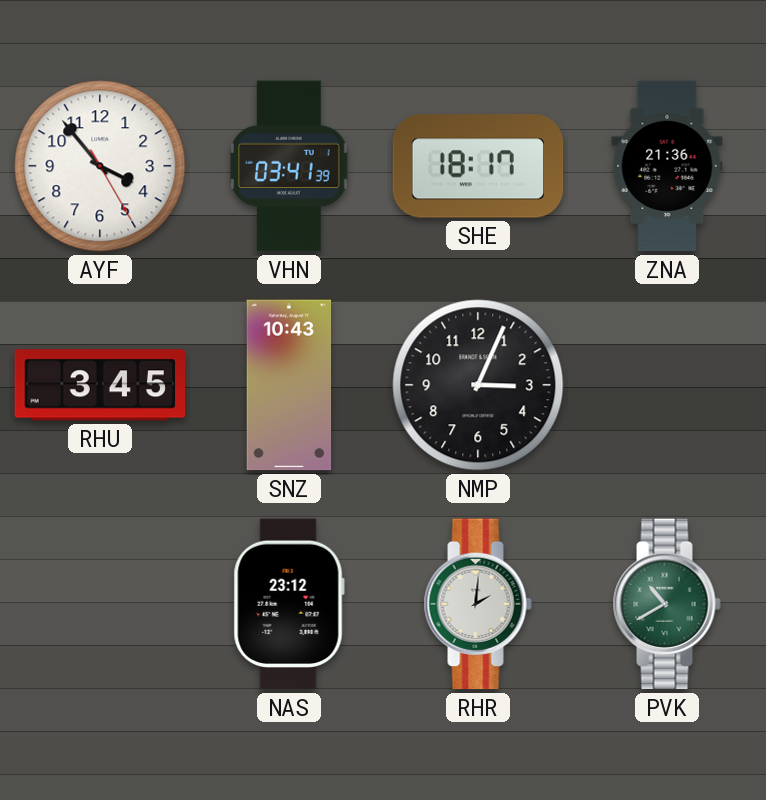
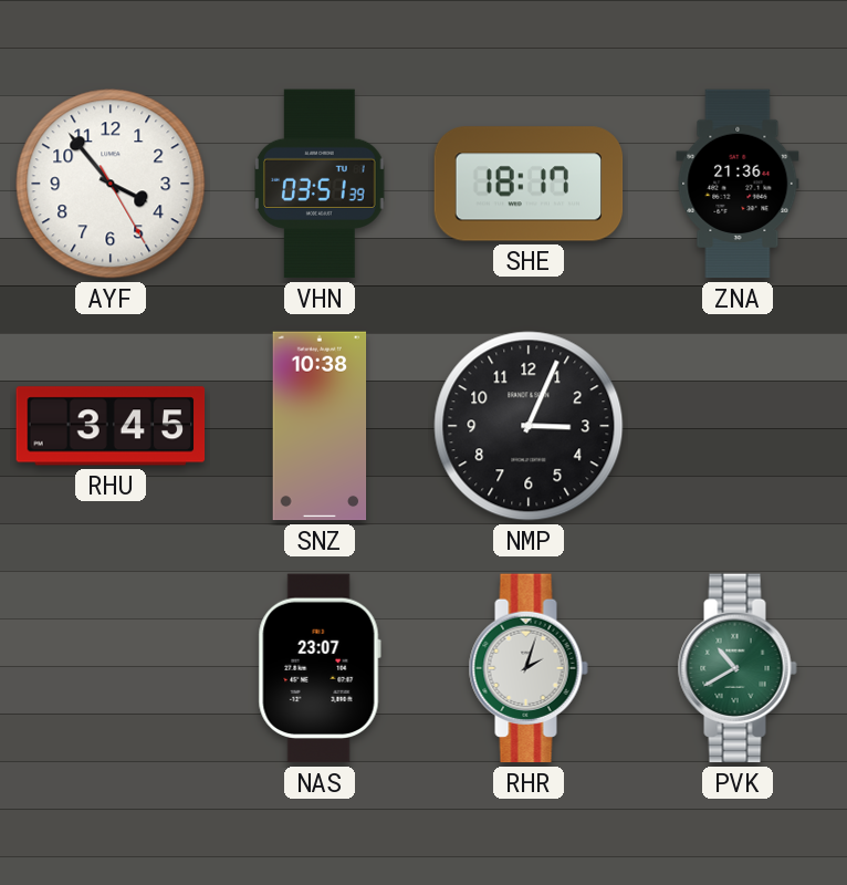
VHN: 03:41 -> 03:51
SNZ: 10:43 -> 10:38
NAS: 23:12 -> 23:07
RHR: 2:01 -> 2:03
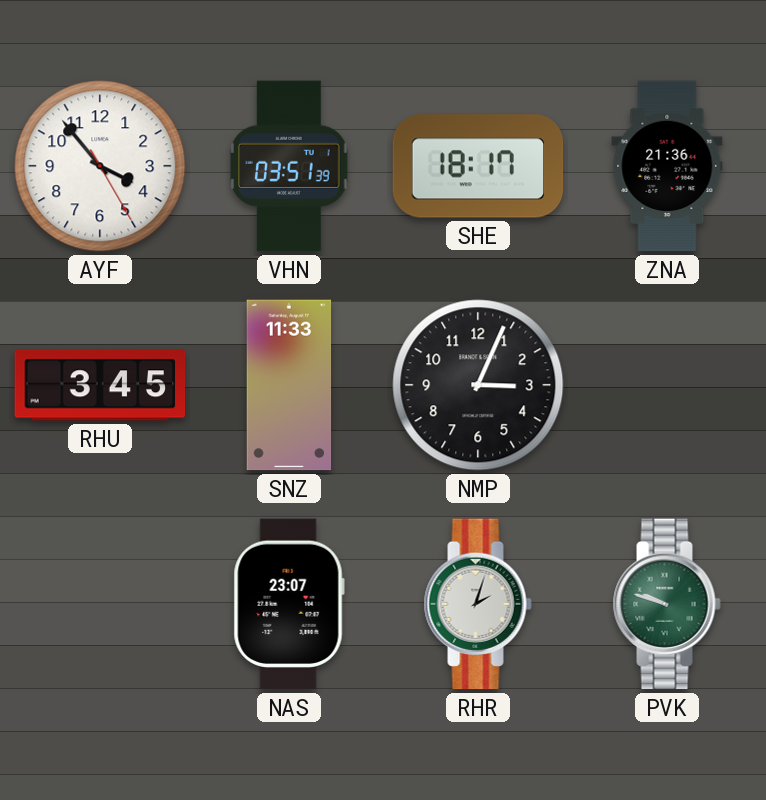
SNZ: 10:38 -> 11:33
PVK: 10:40 -> 9:48
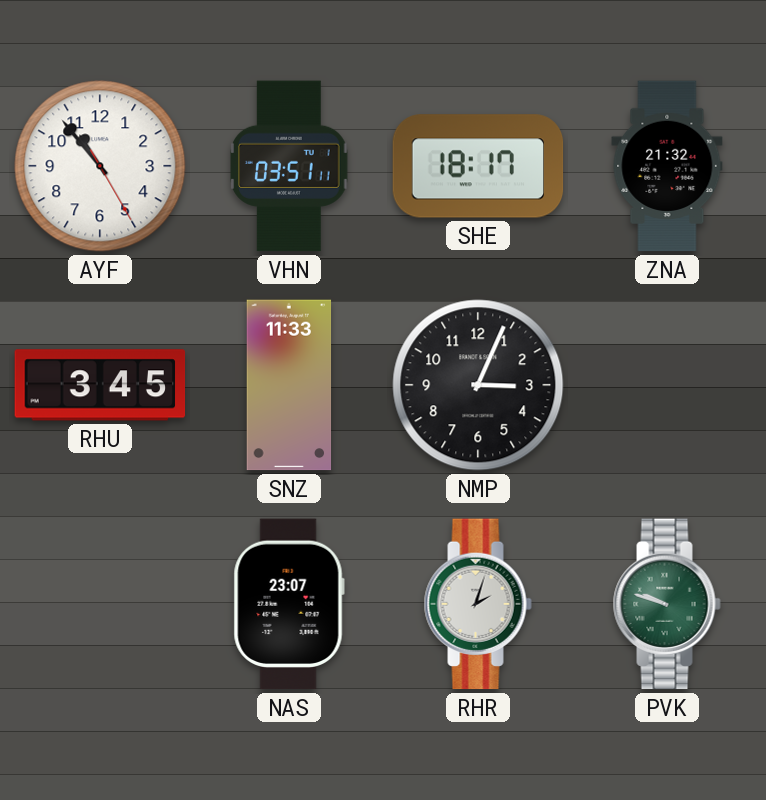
AYF: 3:53 -> 10:53
VHN: 03:51:39 -> 03:51:11
ZNA: 21:36 -> 21:32
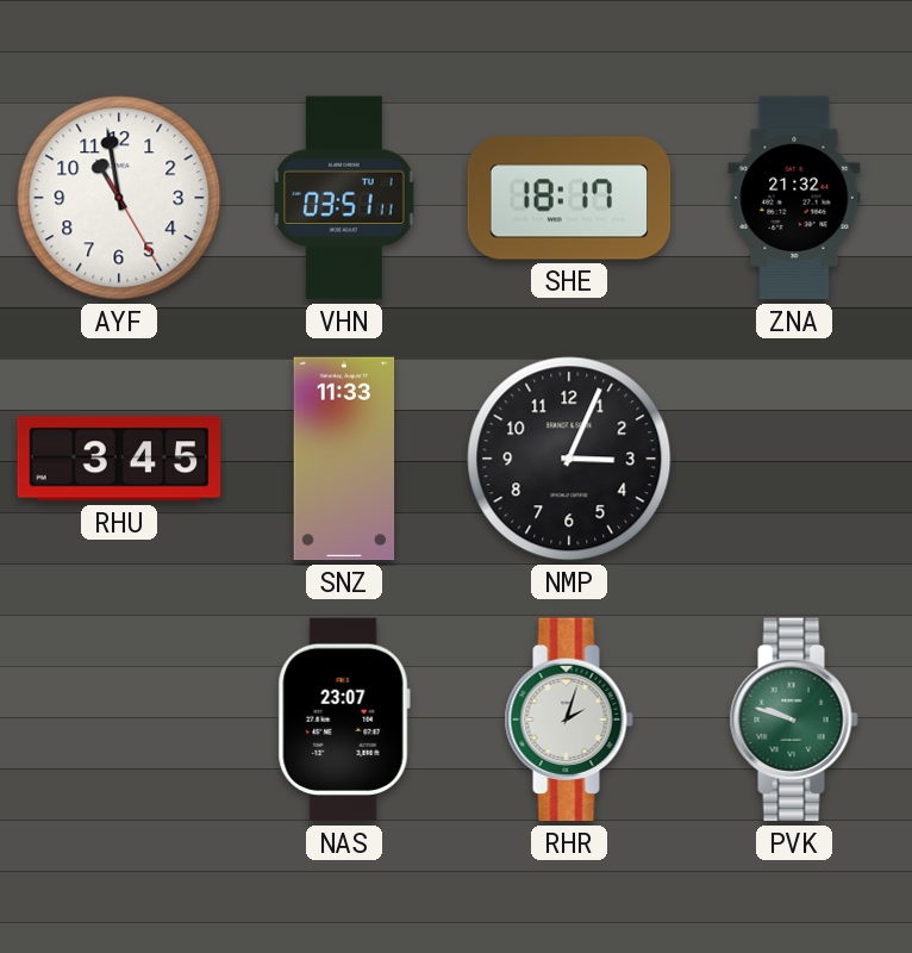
AYF: 10:53 -> 10:58
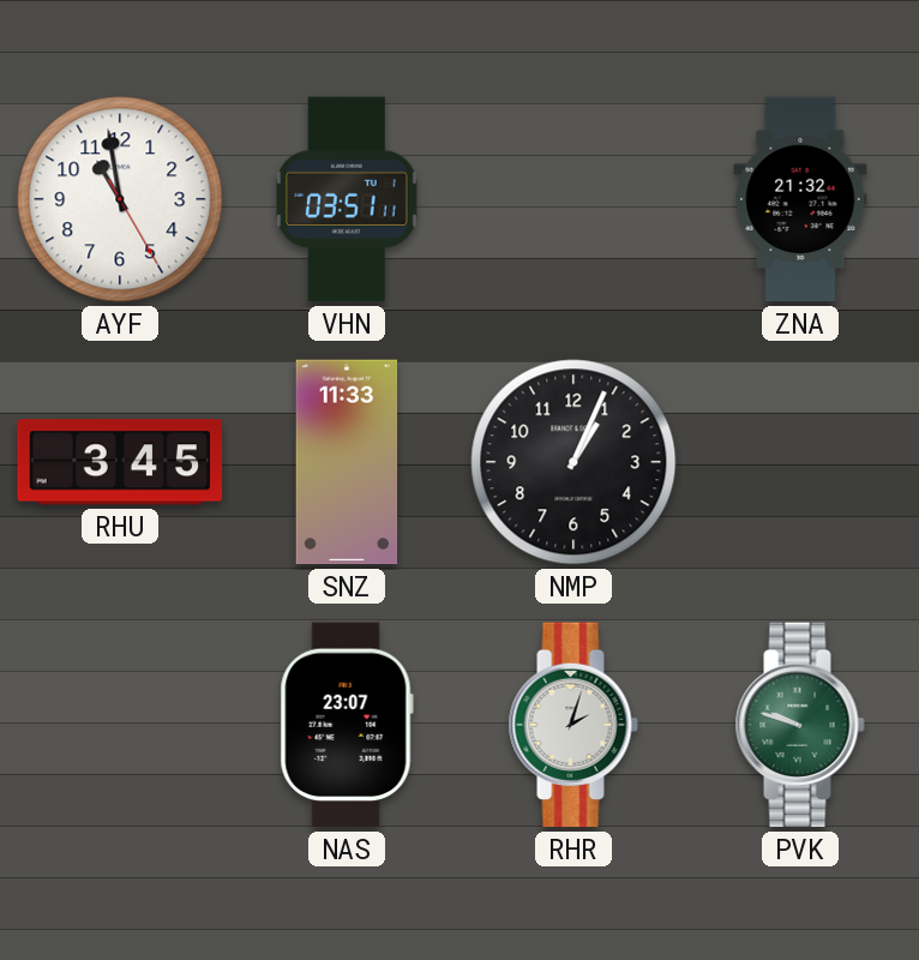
SHE: 18:17 -> none
NMP: 3:04 -> 1:04
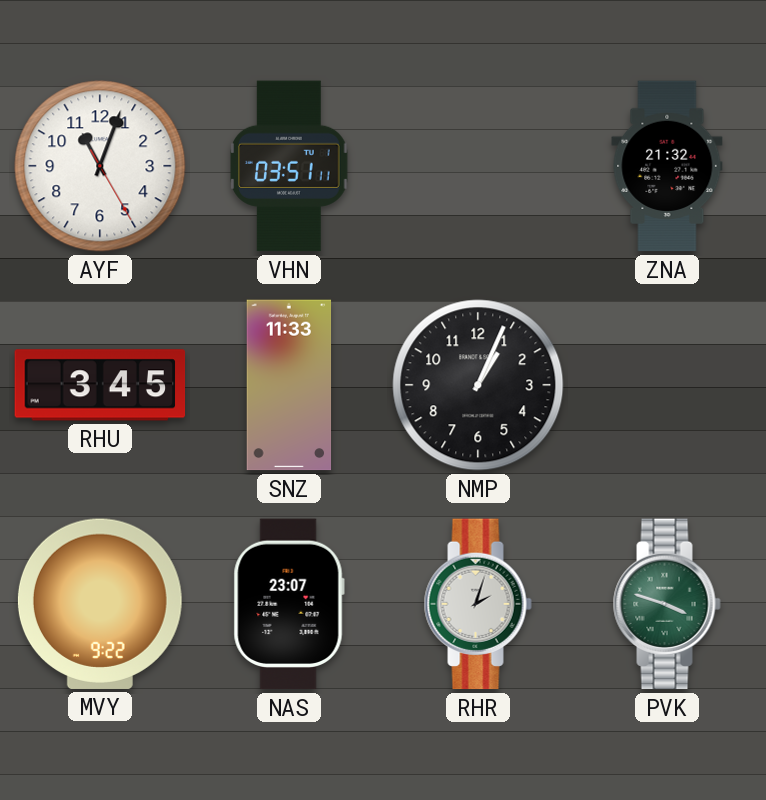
AYF: 10:58 -> 11:03
MVY: none -> 9:22
PVK: 9:48 -> 3:48
